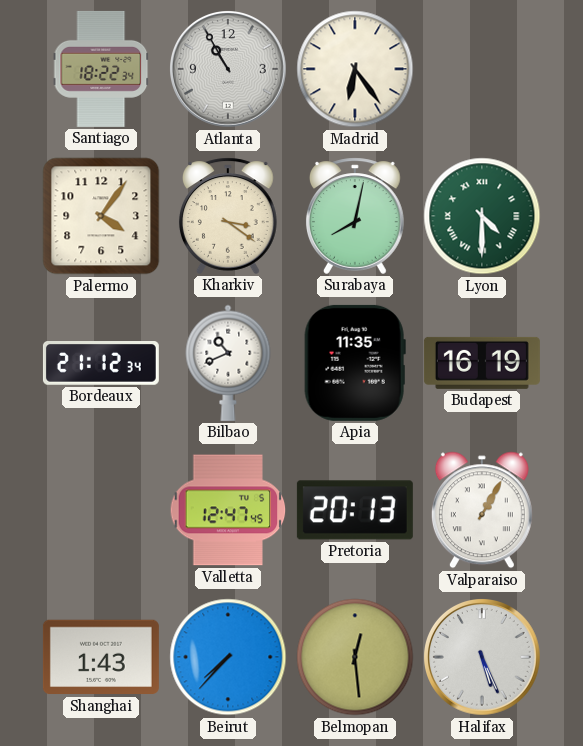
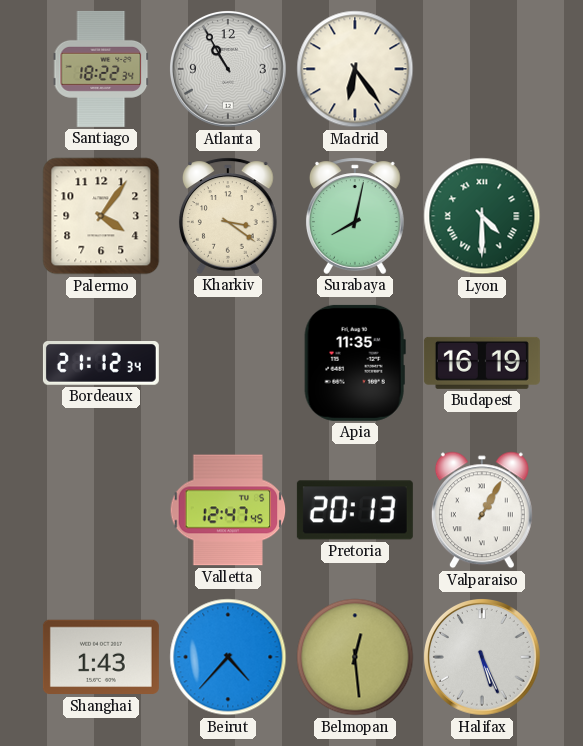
Bilbao: 10:41 -> none
Beirut: 7:37 -> 4:37
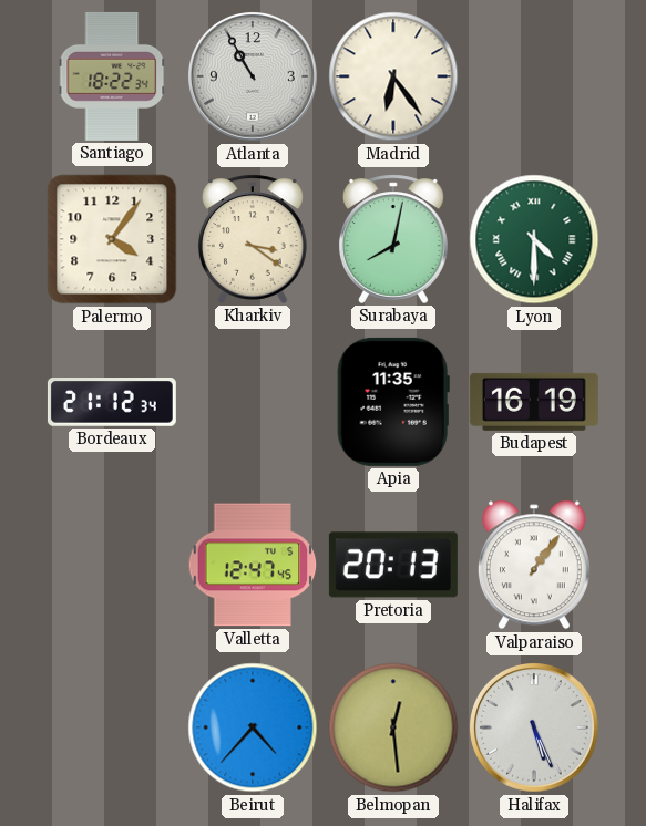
Valparaiso: 1:05 -> 1:06
Shanghai: 1:43 -> none
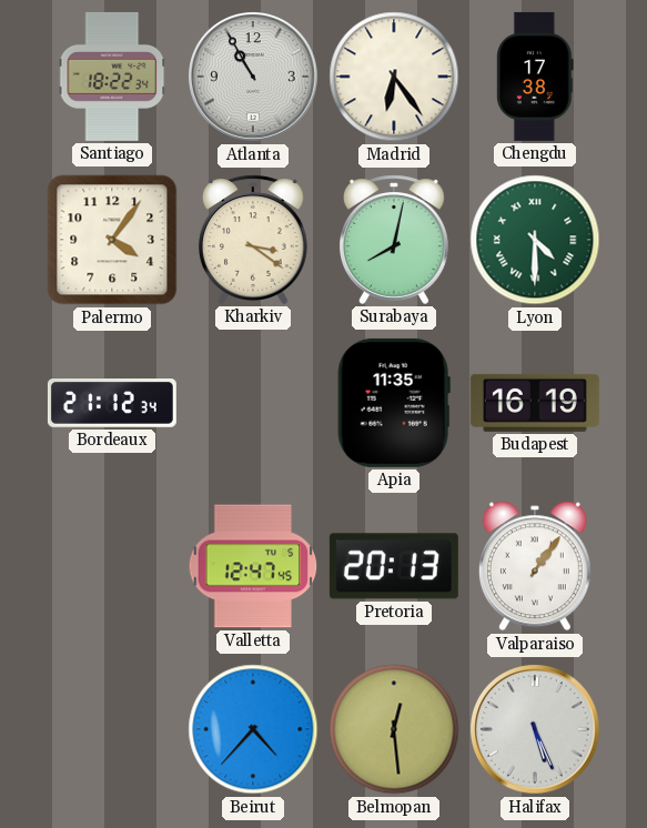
Chengdu: none -> 17:38
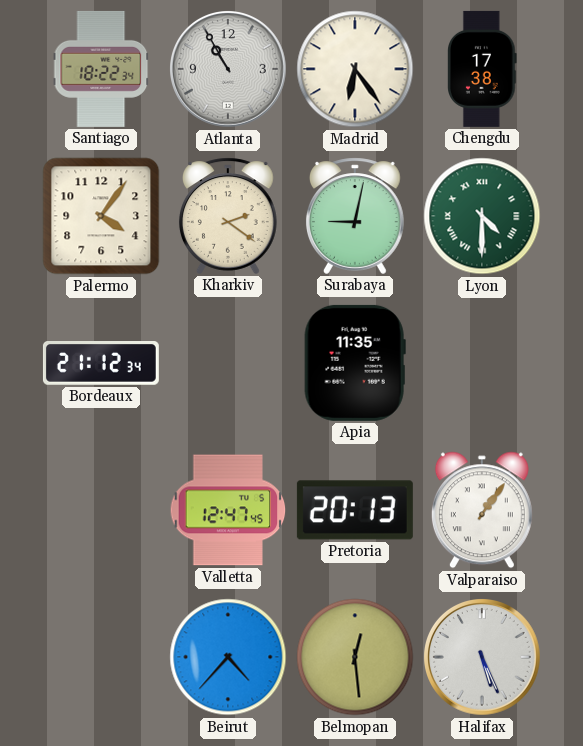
Kharkiv: 3:21 -> 2:21
Surabaya: 8:02 -> 9:02
Budapest: 16:19 -> none
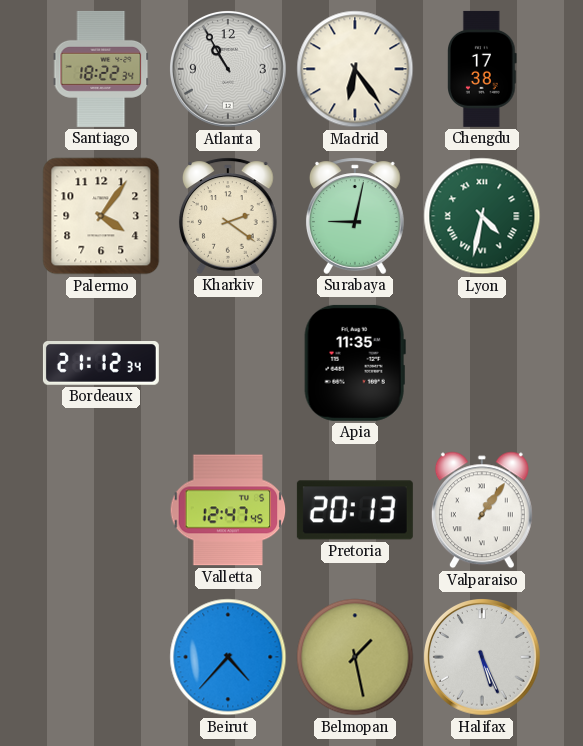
Lyon: 4:30 -> 4:32
Belmopan: 12:29 -> 1:28
